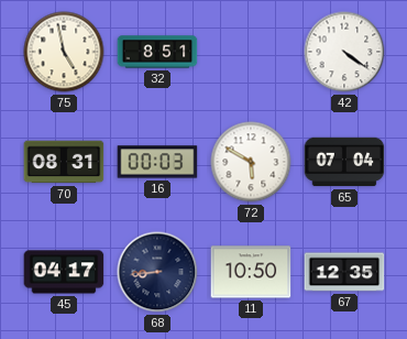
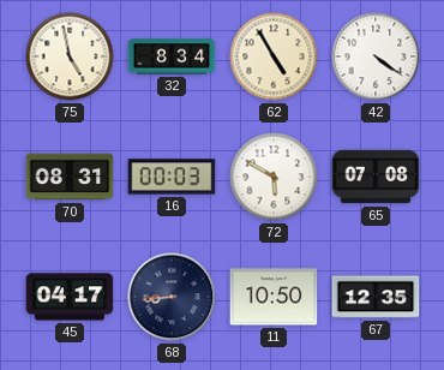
32: 8:51 -> 8:34
62: none -> 4:55
65: 07:04 -> 07:08
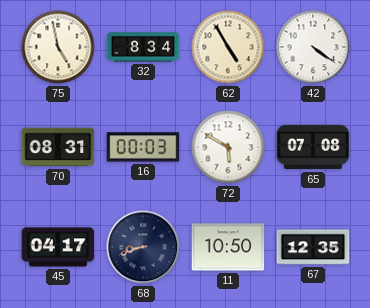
68: 8:44 -> 8:42
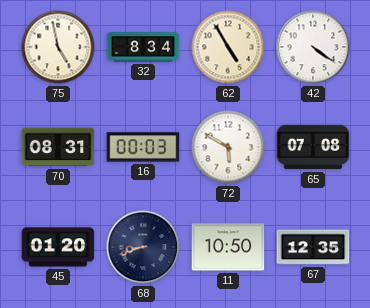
45: 04:17 -> 01:20
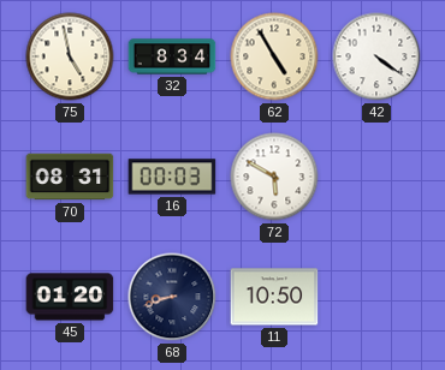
65: 07:08 -> none
67: 12:35 -> none
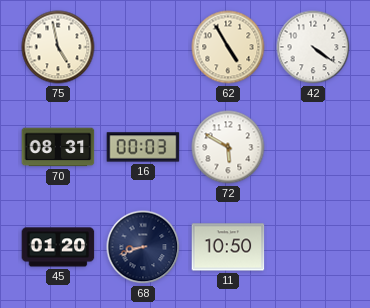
32: 8:34 -> none
